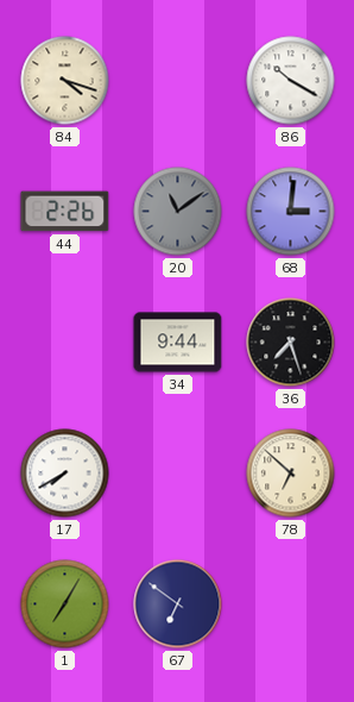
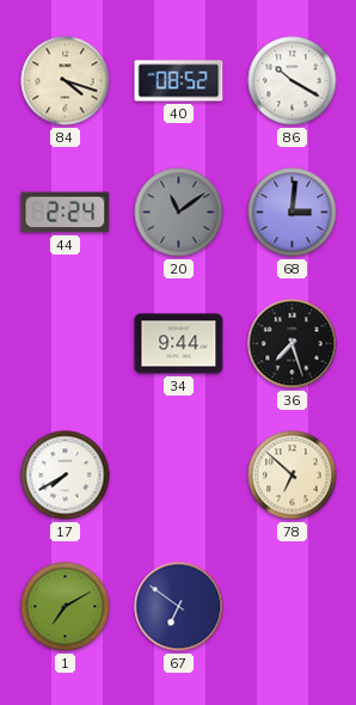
40: none -> 08:52
44: 2:26 -> 2:24
1: 7:05 -> 7:10
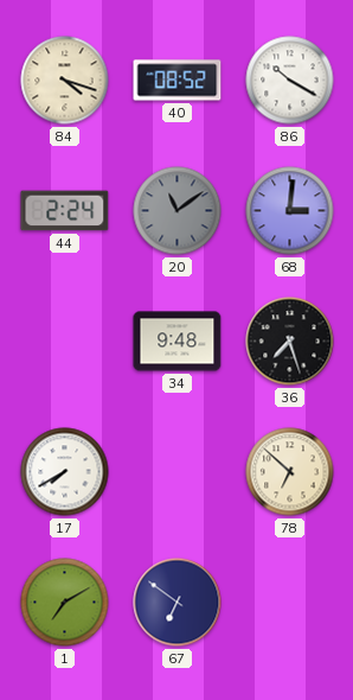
34: 9:44 -> 9:48
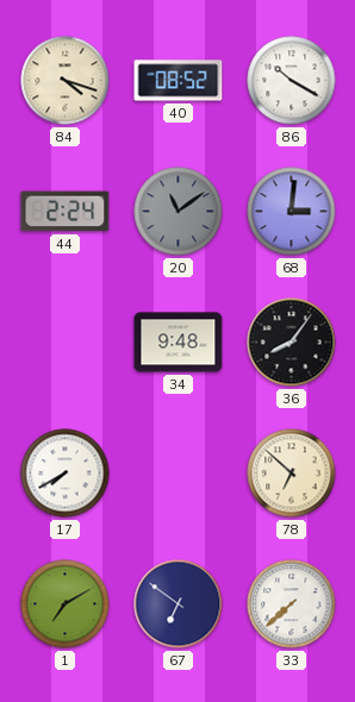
36: 7:27 -> 8:06
33: none -> 7:38
